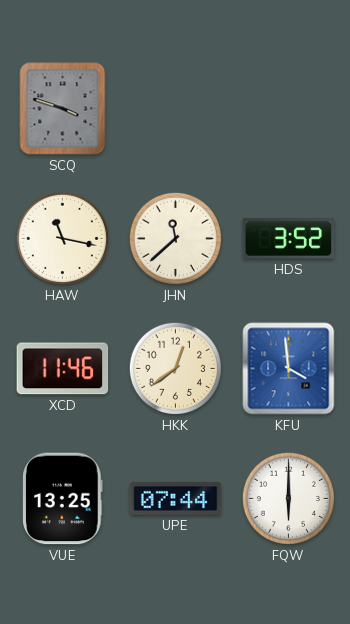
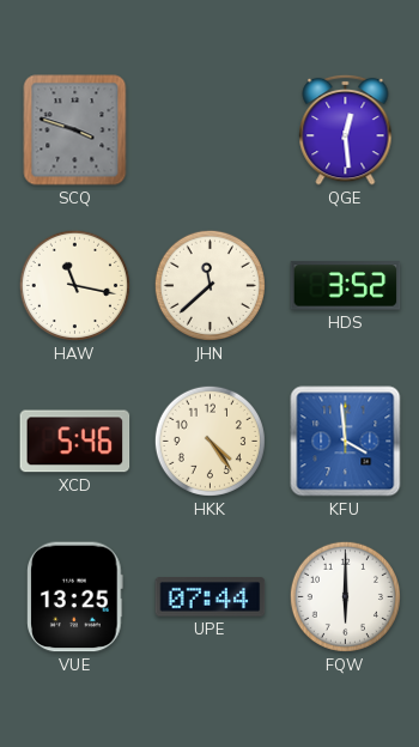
QGE: none -> 12:29
XCD: 11:46 -> 5:46
HKK: 12:39 -> 4:24
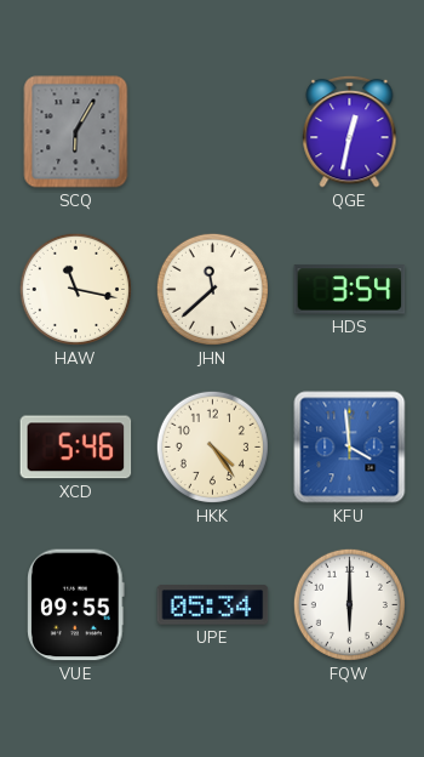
SCQ: 3:48 -> 6:05
QGE: 12:29 -> 12:32
HDS: 3:52 -> 3:54
VUE: 13:25 -> 09:55
UPE: 07:44 -> 05:34
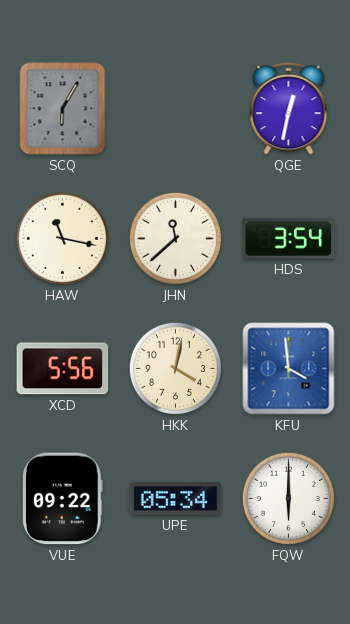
XCD: 5:46 -> 5:56
HKK: 4:24 -> 4:02
VUE: 09:55 -> 09:22
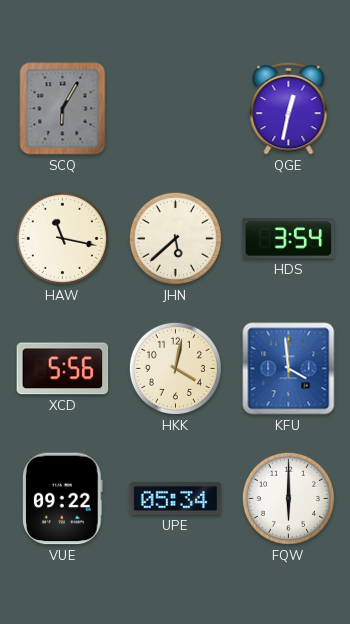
JHN: 11:38 -> 5:38
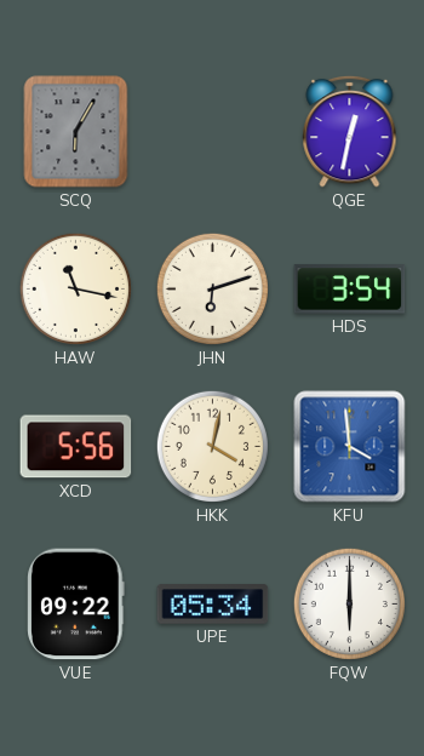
JHN: 5:38 -> 6:12
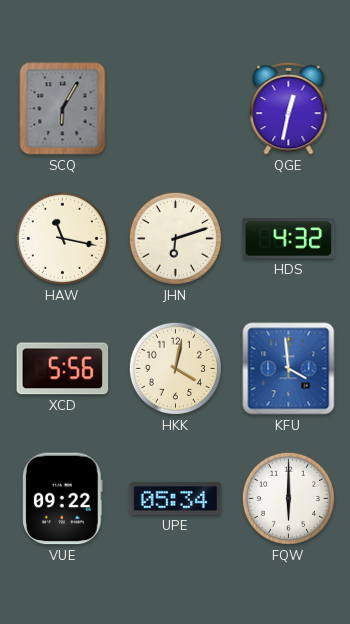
HDS: 3:54 -> 4:32
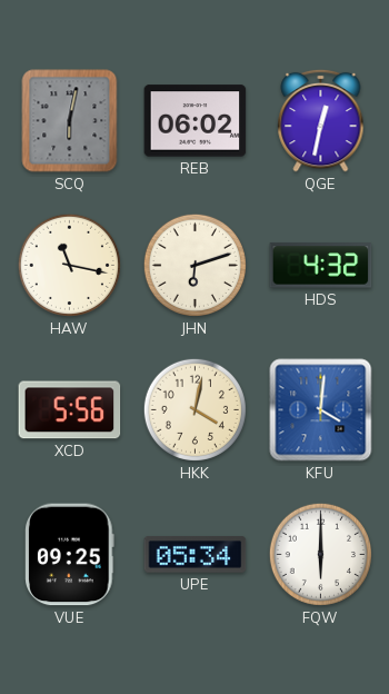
SCQ: 6:05 -> 6:02
REB: none -> 06:02
KFU: 3:59 -> 4:01
VUE: 09:22 -> 09:25
